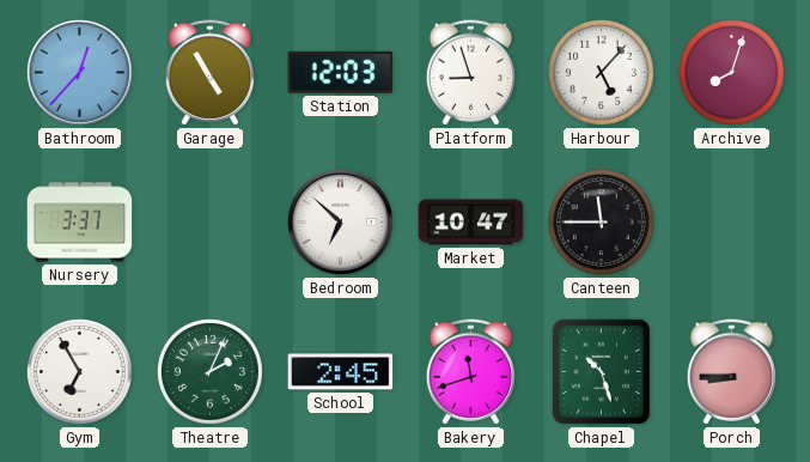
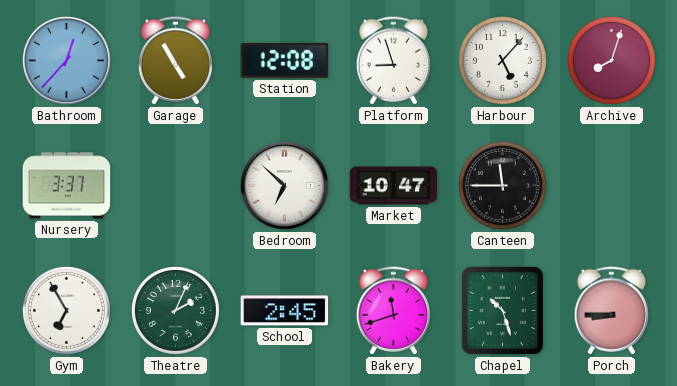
Station: 12:03 -> 12:08
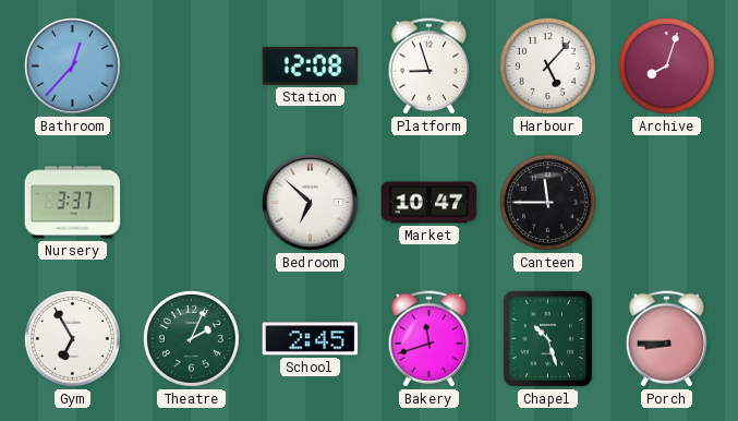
Garage: 4:55 -> none
